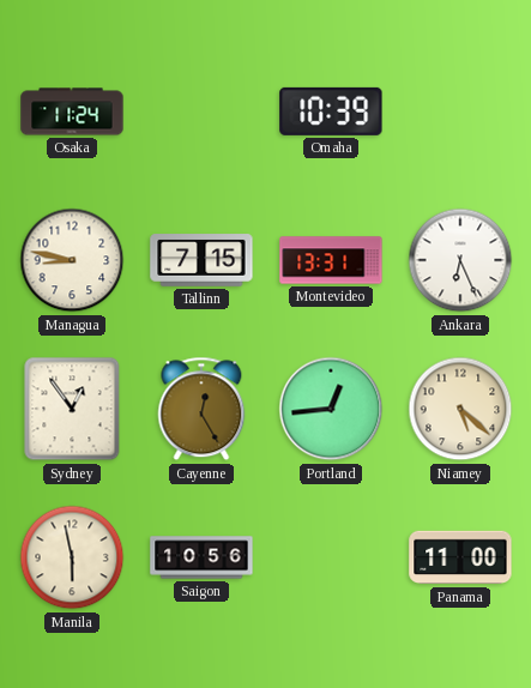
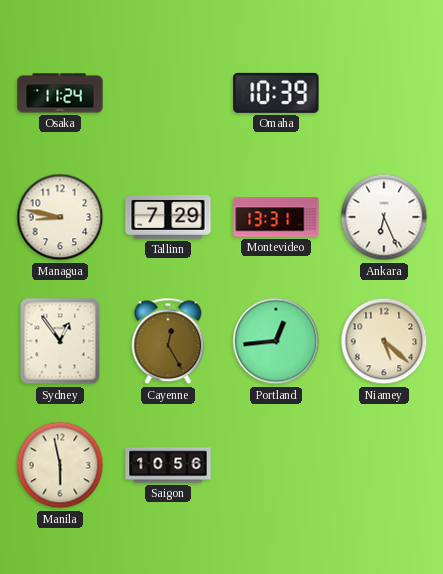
Tallinn: 7:15 -> 7:29
Panama: 11:00 -> none
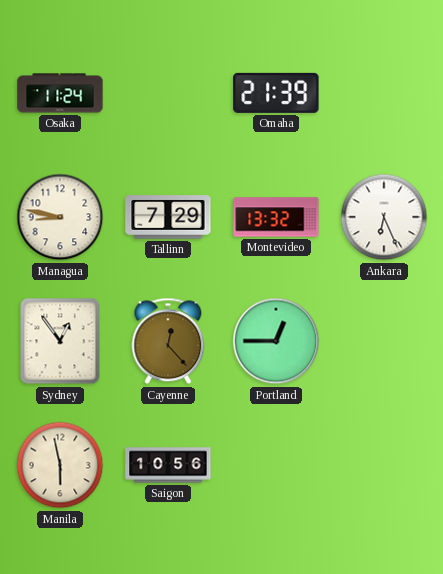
Omaha: 10:39 -> 21:39
Montevideo: 13:31 -> 13:32
Cayenne: 12:25 -> 12:23
Portland: 12:44 -> 12:45
Niamey: 5:22 -> none
